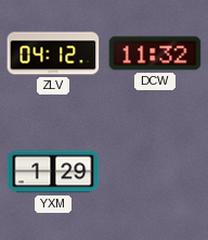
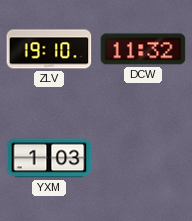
ZLV: 04:12 -> 19:10
YXM: 1:29 -> 1:03
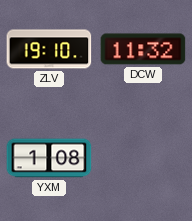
YXM: 1:03 -> 1:08
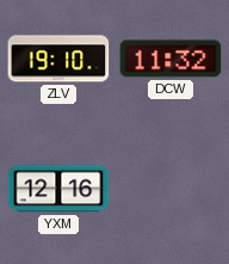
YXM: 1:08 -> 12:16
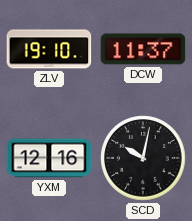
DCW: 11:32 -> 11:37
SCD: none -> 10:02
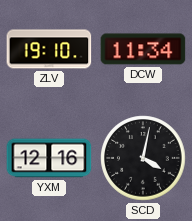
DCW: 11:37 -> 11:34
SCD: 10:02 -> 4:02
